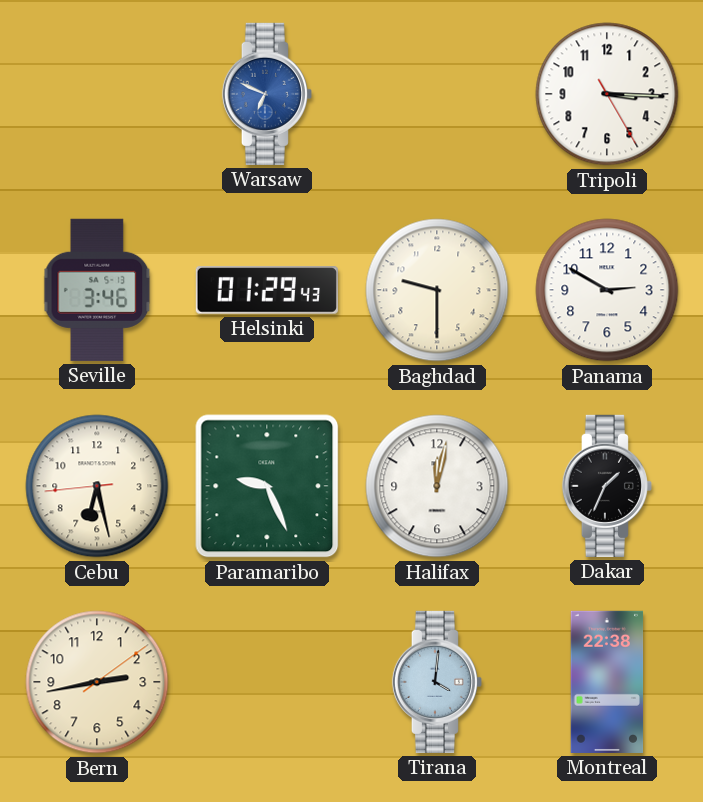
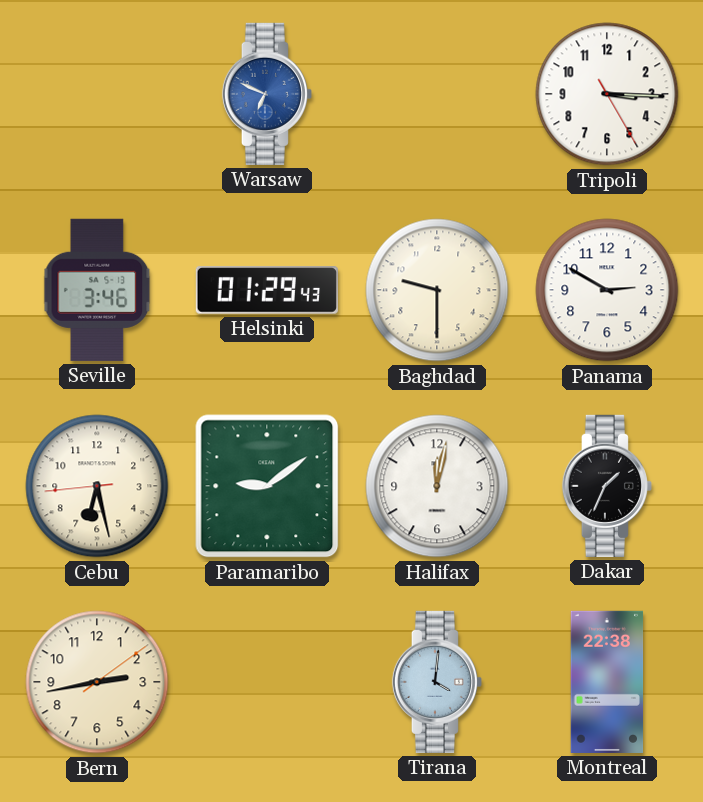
Paramaribo: 9:26 -> 9:09
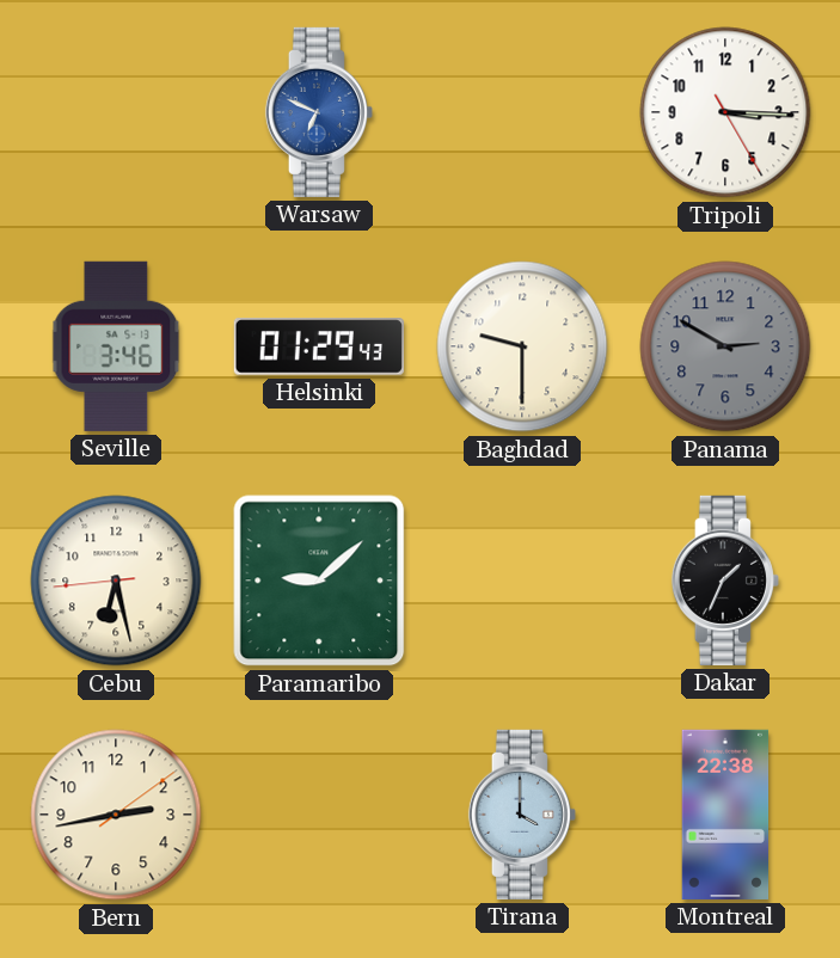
Panama dial: white -> grey
Paramaribo: 9:09 -> 9:08
Halifax: 12:02 -> none
Tirana: 4:01 -> 4:00
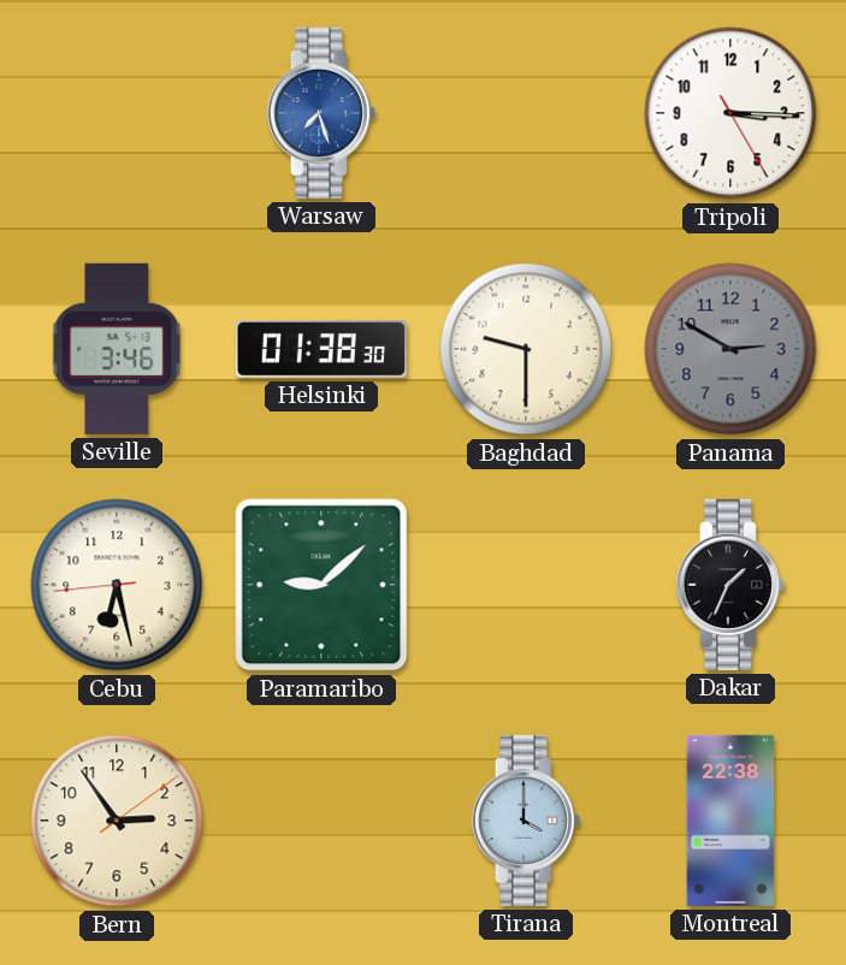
Warsaw: 6:49 -> 7:27
Helsinki: 01:29 -> 01:38
Bern: 2:43 -> 2:54
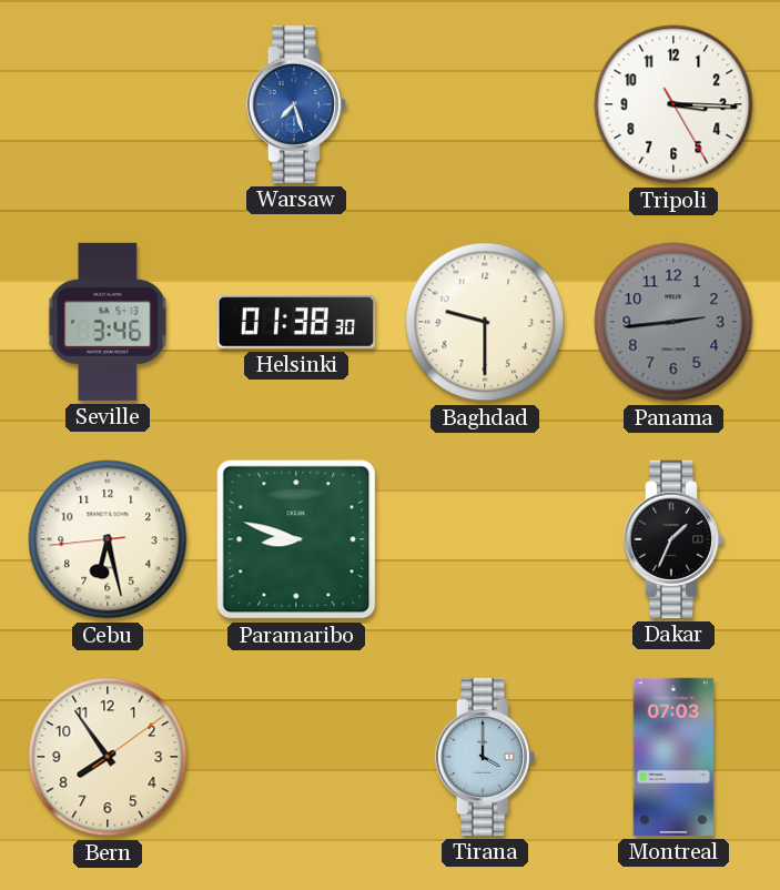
Panama: 2:50 -> 2:44
Paramaribo: 9:08 -> 8:48
Bern: 2:54 -> 7:54
Montreal: 22:38 -> 07:03
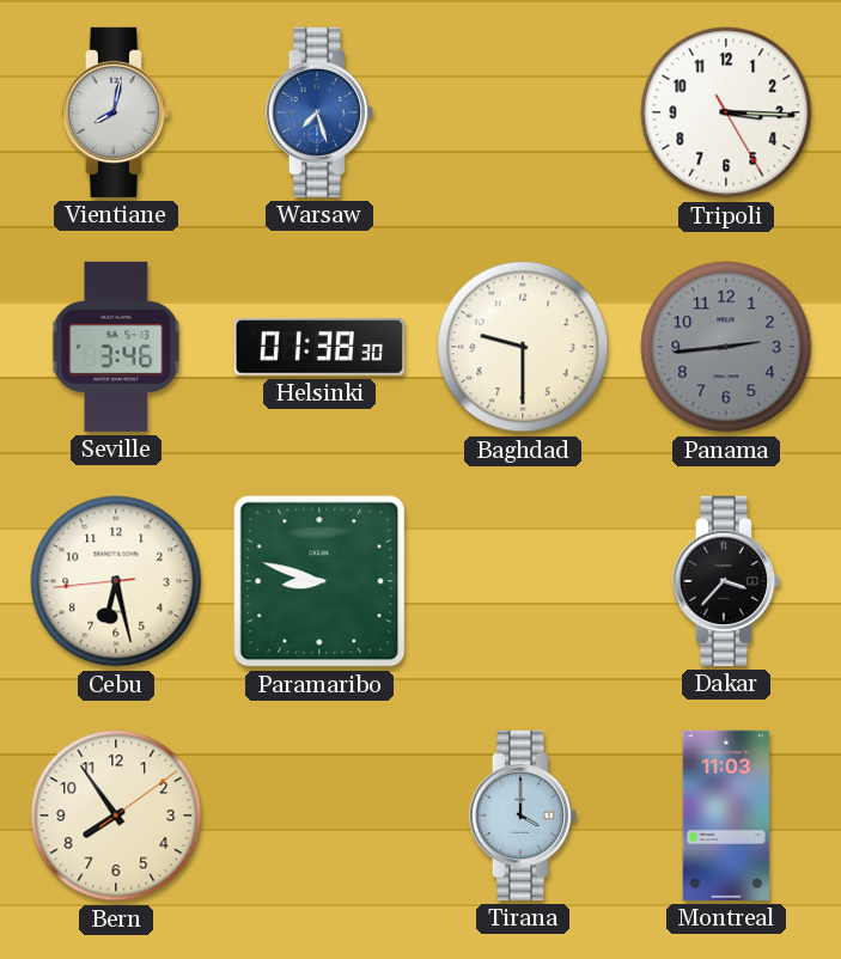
Vientiane: none -> 8:02
Dakar: 1:34 -> 3:37
Montreal: 07:03 -> 11:03
